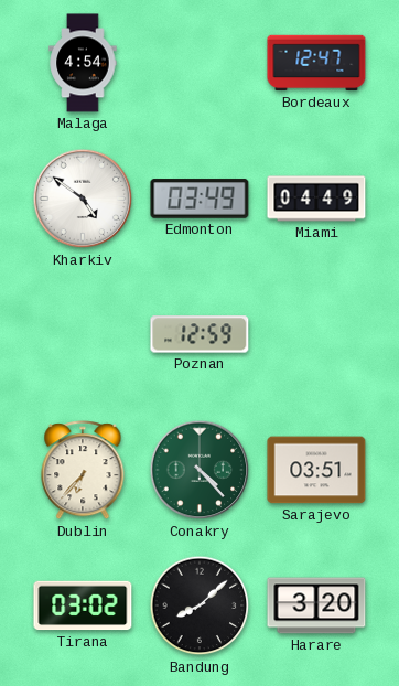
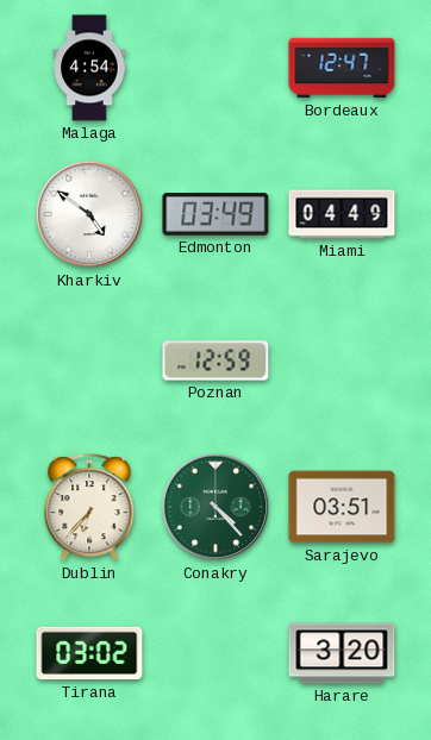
Bandung: 8:08 -> none
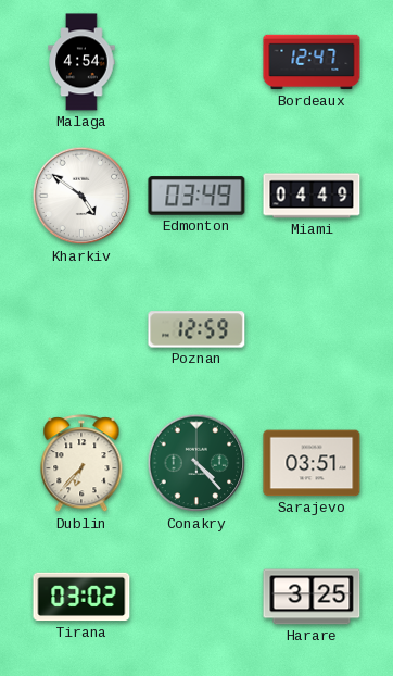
Harare: 3:20 -> 3:25
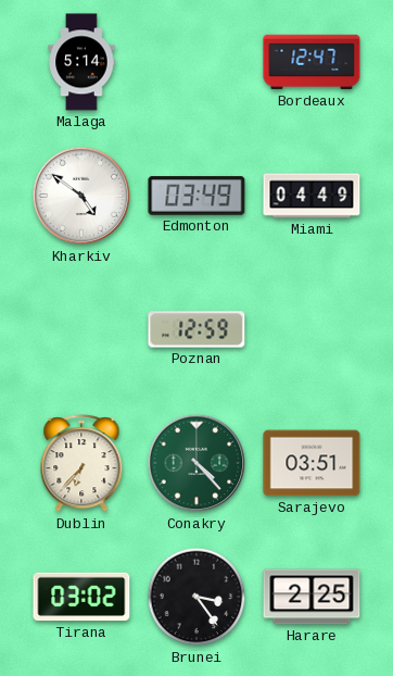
Malaga: 4:54 -> 5:14
Brunei: none -> 3:24
Harare: 3:25 -> 2:25
